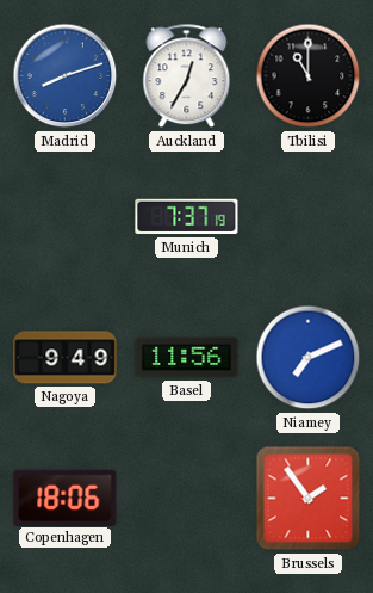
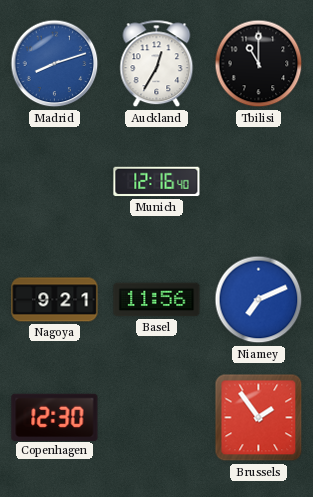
Munich: 7:37 -> 12:16
Nagoya: 9:49 -> 9:21
Copenhagen: 18:06 -> 12:30
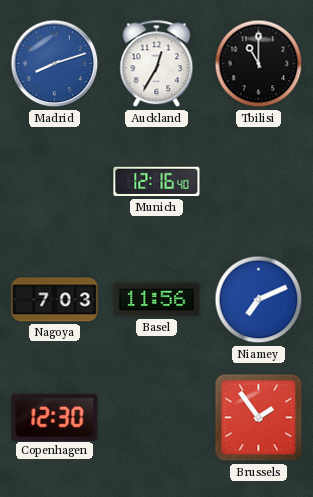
Nagoya: 9:21 -> 7:03
